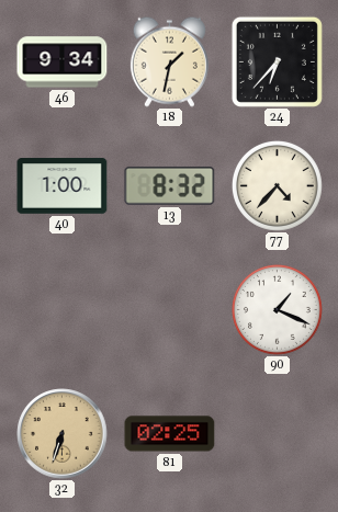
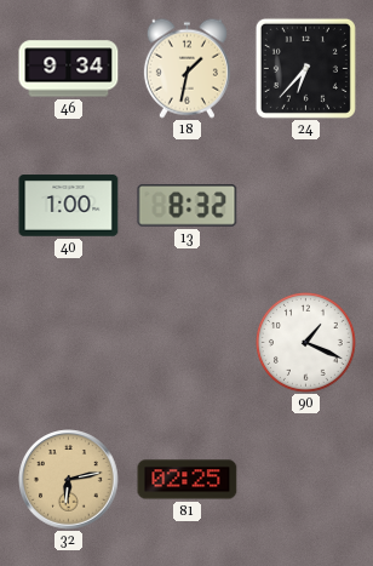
77: 4:37 -> none
32: 6:33 -> 6:13
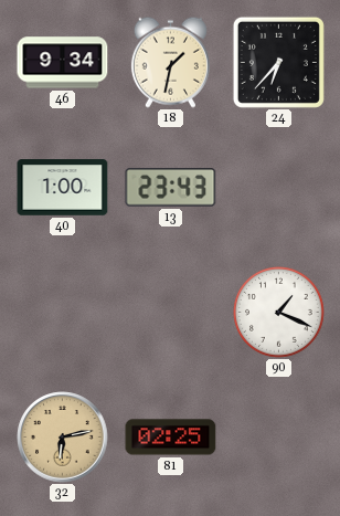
13: 8:32 -> 23:43
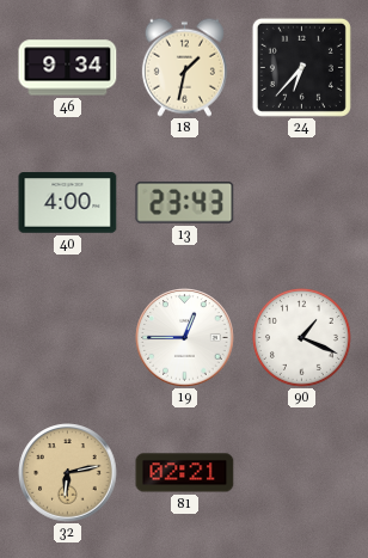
40: 1:00 -> 4:00
19: none -> 12:45
81: 02:25 -> 02:21
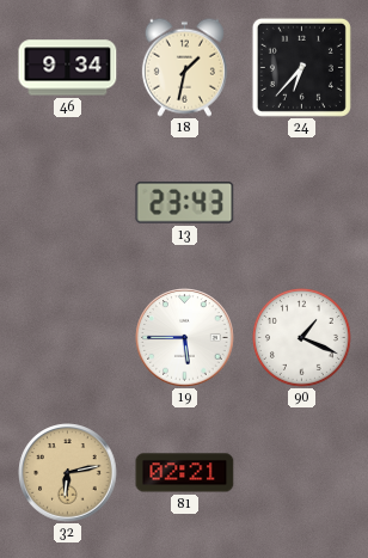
40: 4:00 -> none
19: 12:45 -> 5:45
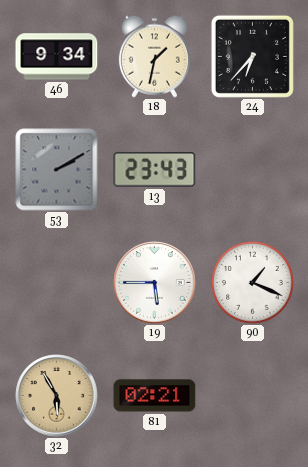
53: none -> 2:10
32: 6:13 -> 5:55
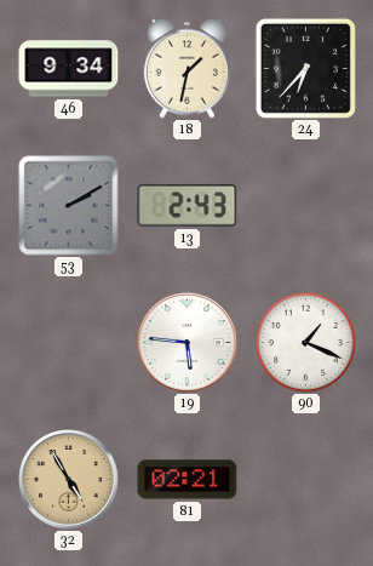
13: 23:43 -> 2:43
19: 5:45 -> 5:46
32: 5:55 -> 4:55
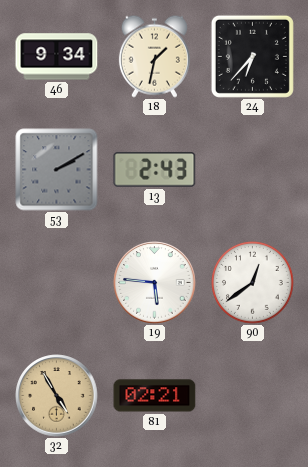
90: 1:19 -> 12:39
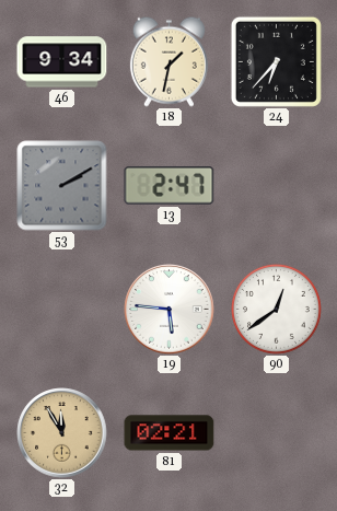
13: 2:43 -> 2:47
32: 4:55 -> 11:55
